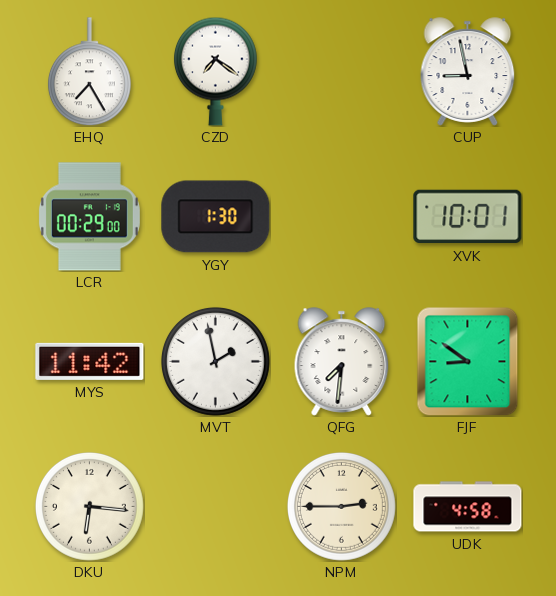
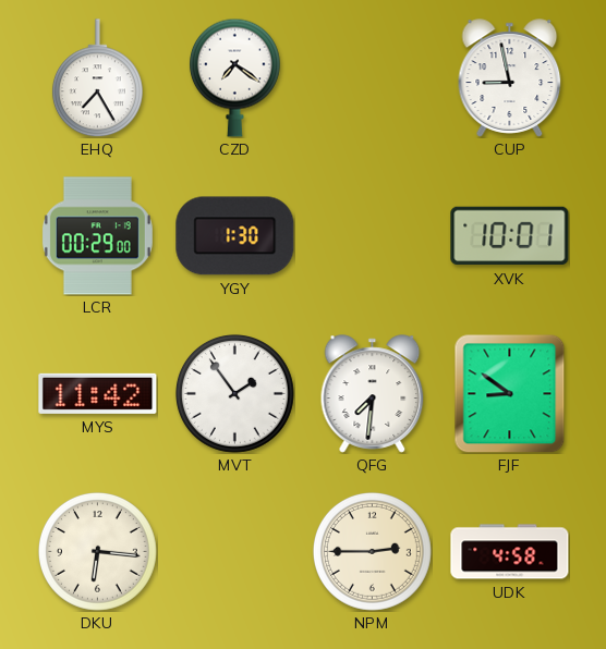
MVT: 1:58 -> 1:54
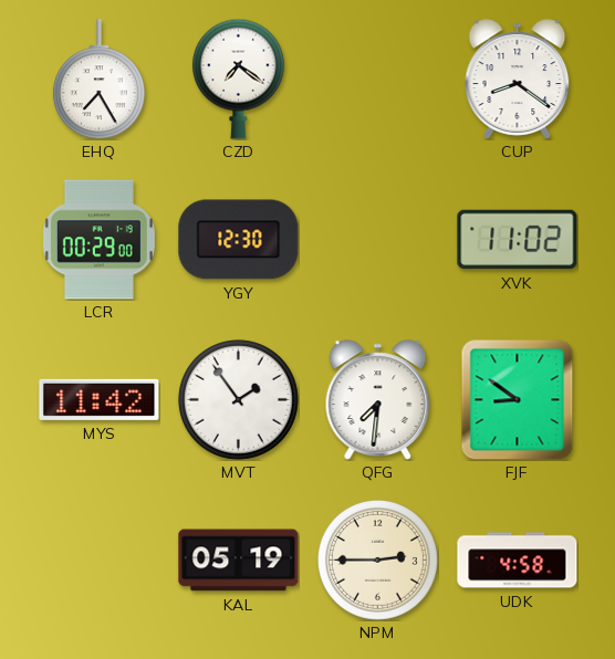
CUP: 8:58 -> 8:21
YGY: 1:30 -> 12:30
XVK: 10:01 -> 11:02
DKU: 6:16 -> none
KAL: none -> 05:19
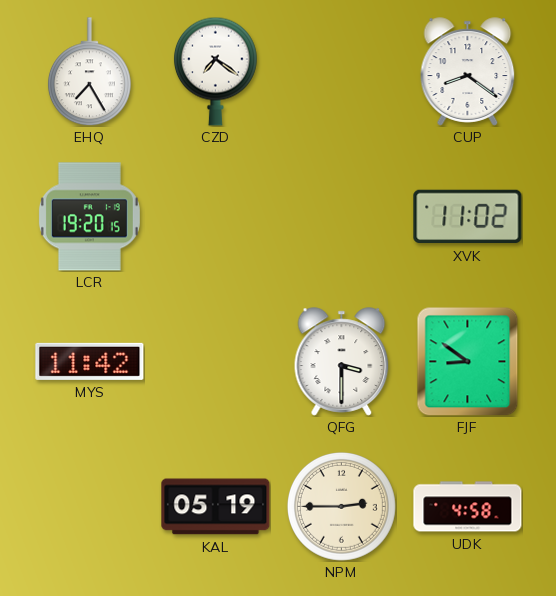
LCR: 00:29 -> 19:20
YGY: 12:30 -> none
MVT: 1:54 -> none
QFG: 7:31 -> 3:30
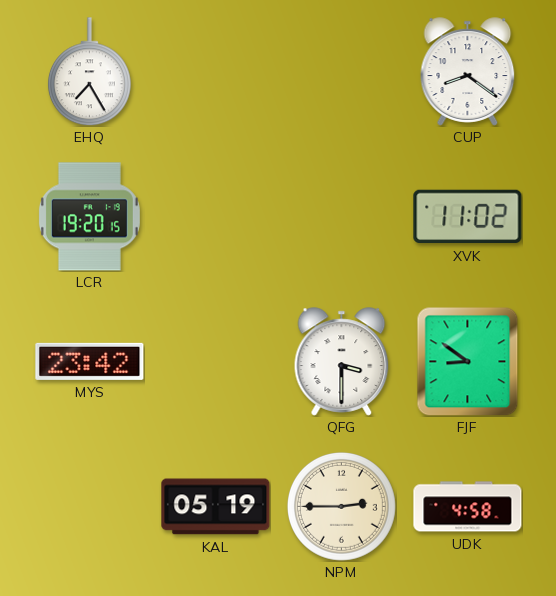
CZD: 7:21 -> none
MYS: 11:42 -> 23:42
